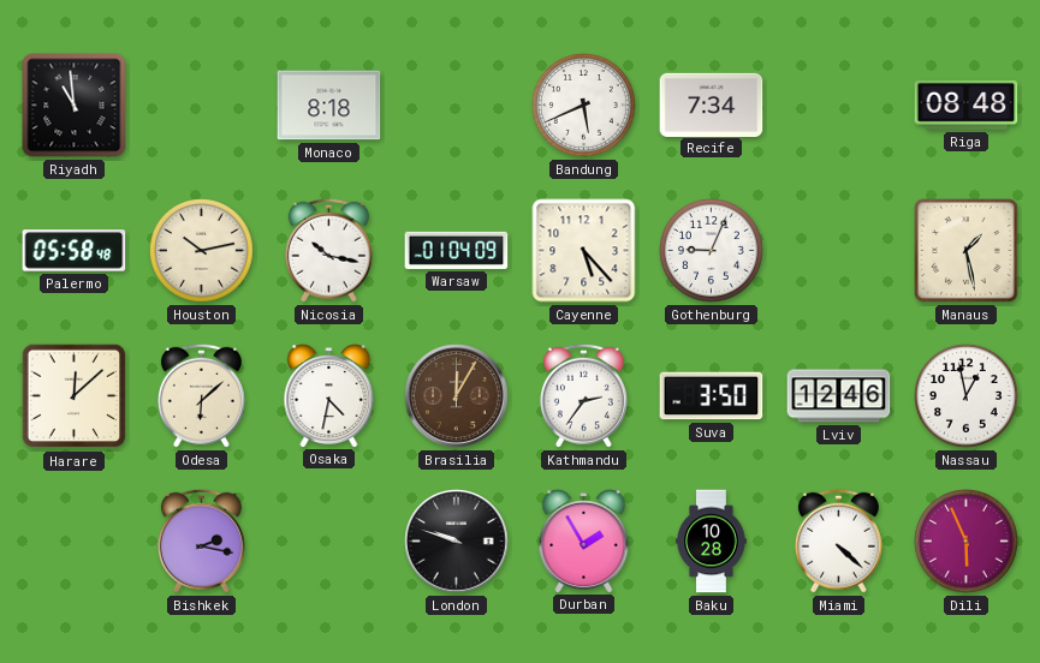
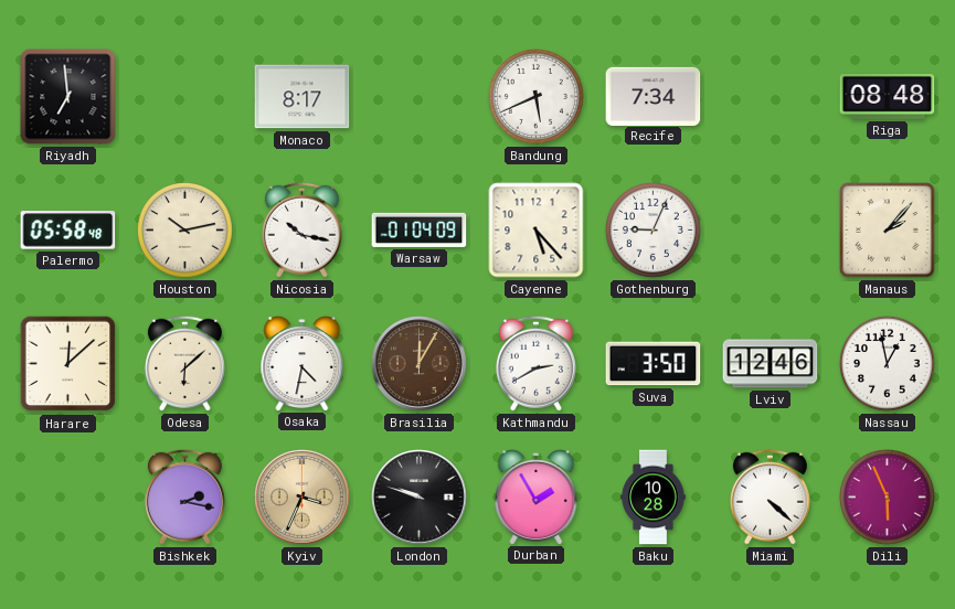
Riyadh: 10:59 -> 6:59
Monaco: 8:18 -> 8:17
Manaus: 1:28 -> 2:07
Kathmandu: 2:36 -> 2:40
Kyiv: none -> 3:34
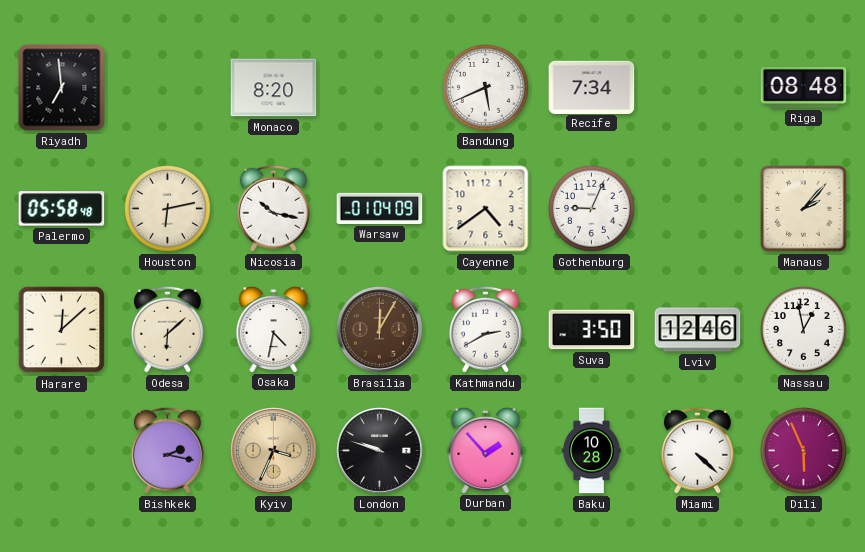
Monaco: 8:17 -> 8:20
Houston: 10:13 -> 6:13
Cayenne: 5:23 -> 4:39
Durban: 1:55 -> 1:53
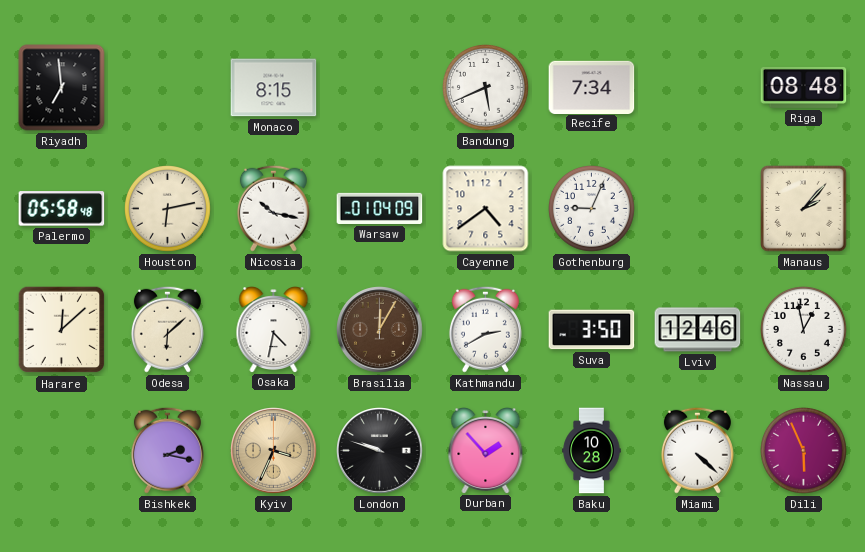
Monaco: 8:20 -> 8:15
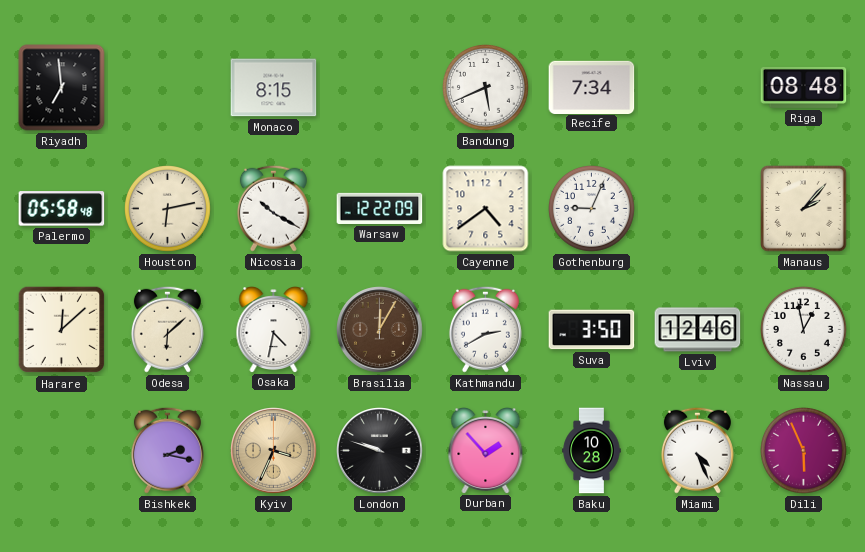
Nicosia: 10:17 -> 10:20
Warsaw: 01:04 -> 12:22
Miami: 4:22 -> 4:26
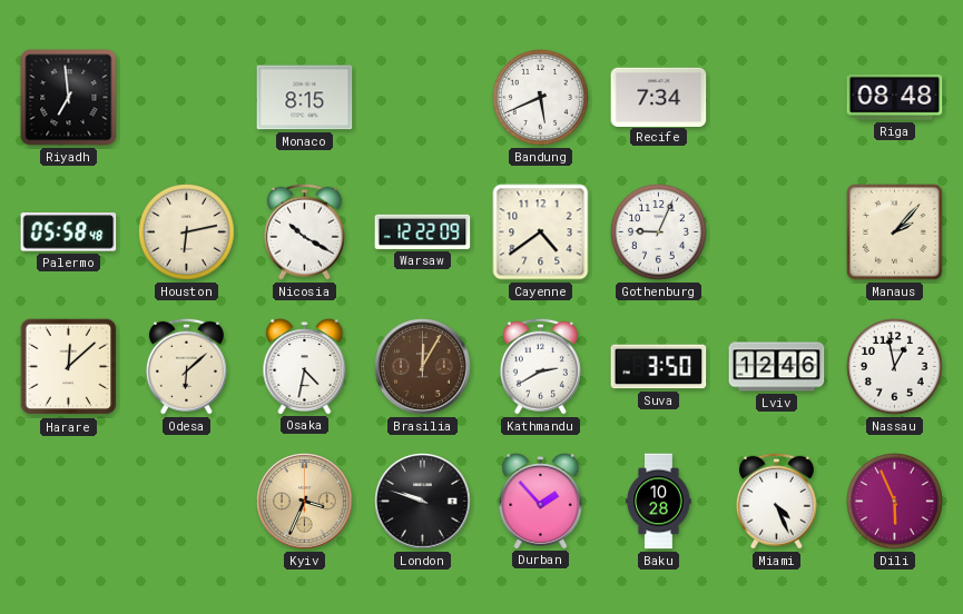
Bishkek: 2:17 -> none
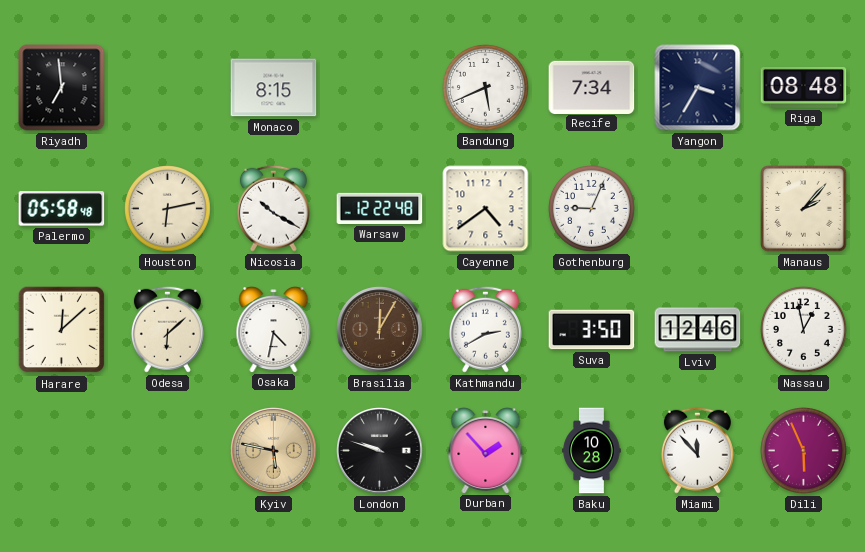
Yangon: none -> 3:35
Warsaw: 12:22:09 -> 12:22:48
Kyiv: 3:34 -> 5:47
Miami: 4:26 -> 11:53
